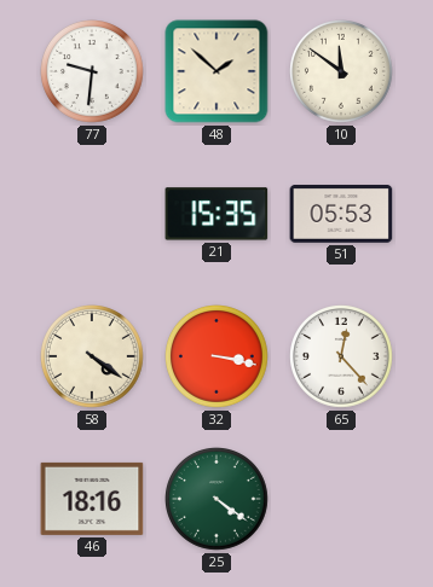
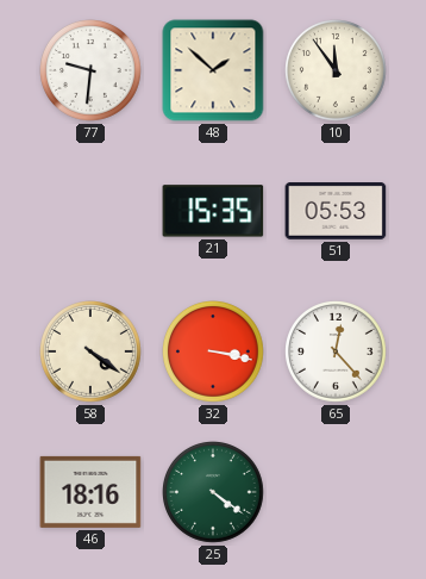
10: 11:51 -> 11:54
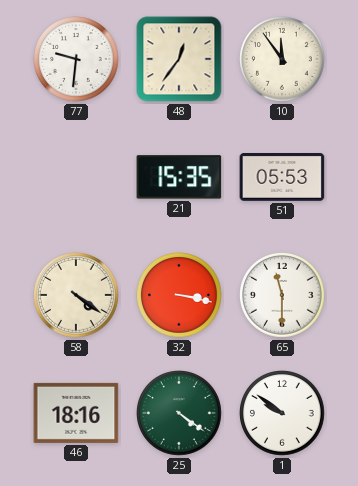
48: 1:52 -> 12:36
65: 12:23 -> 11:30
1: none -> 9:51
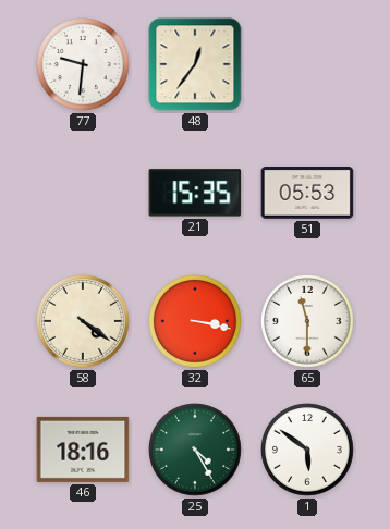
10: 11:54 -> none
25: 4:21 -> 4:25
1: 9:51 -> 5:51
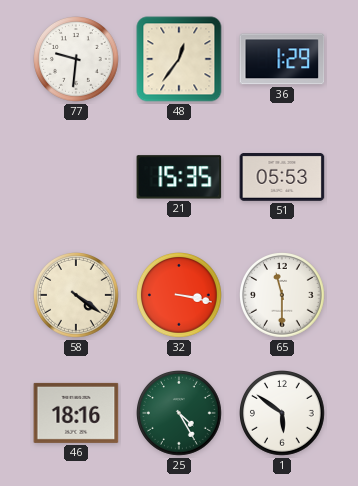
36: none -> 1:29
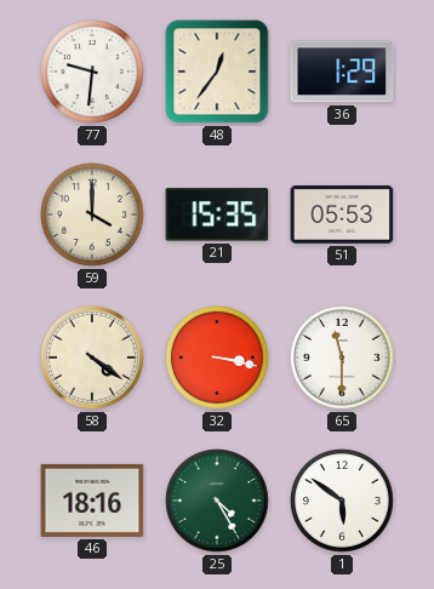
59: none -> 4:00
